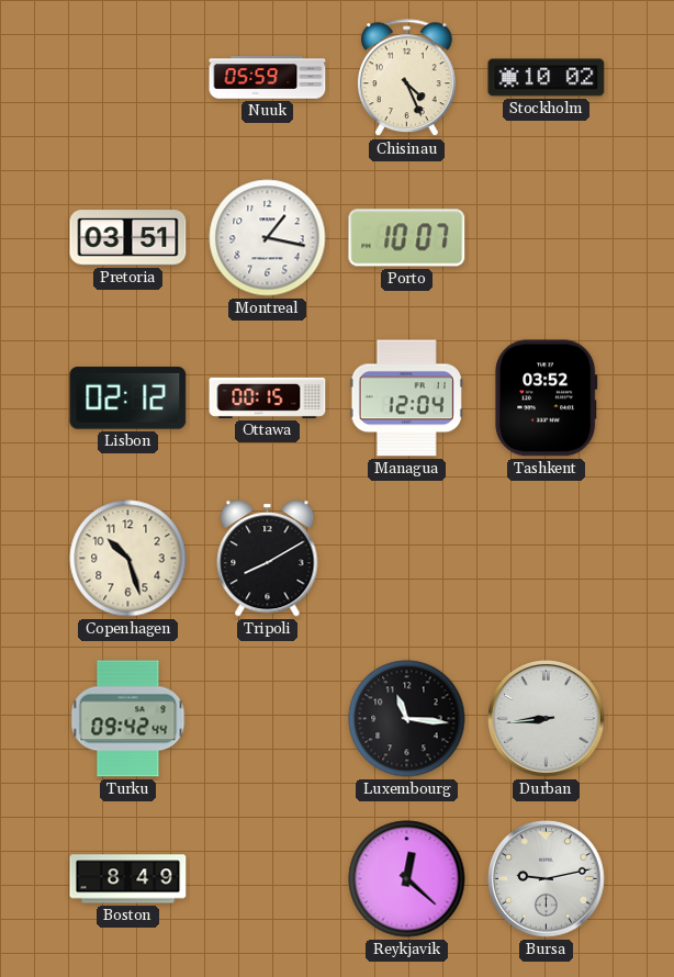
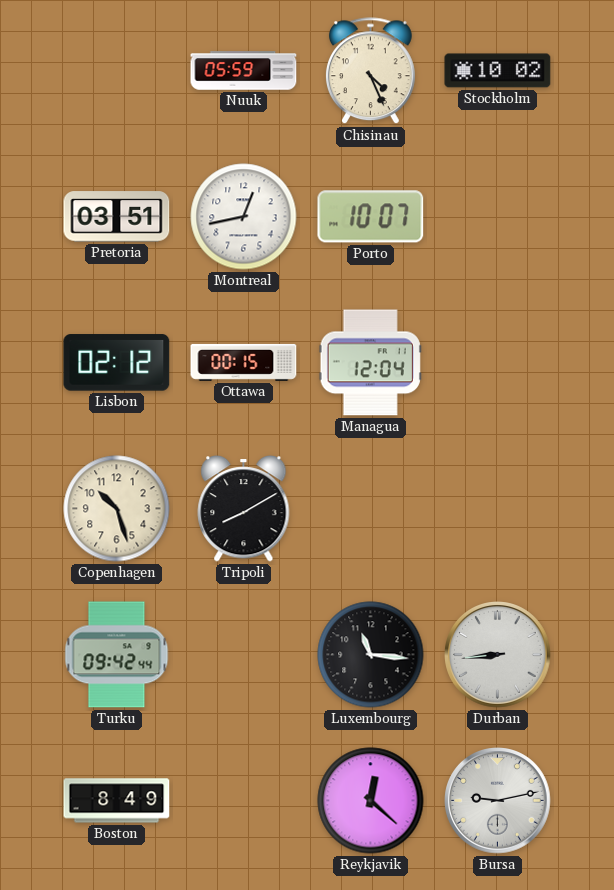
Montreal: 1:17 -> 12:43
Tashkent: 03:52 -> none
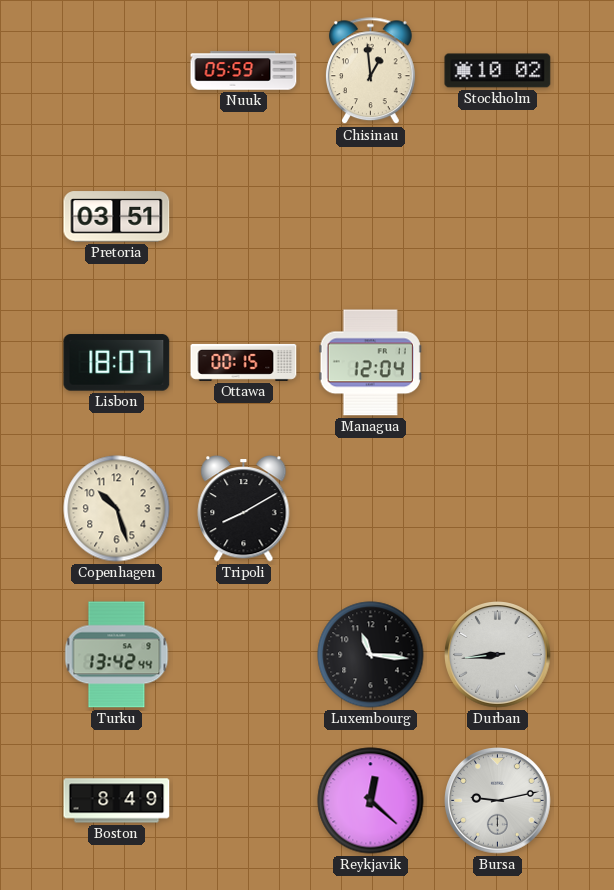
Chisinau: 4:26 -> 12:59
Montreal: 12:43 -> none
Porto: 10:07 -> none
Lisbon: 02:12 -> 18:07
Turku: 09:42 -> 13:42
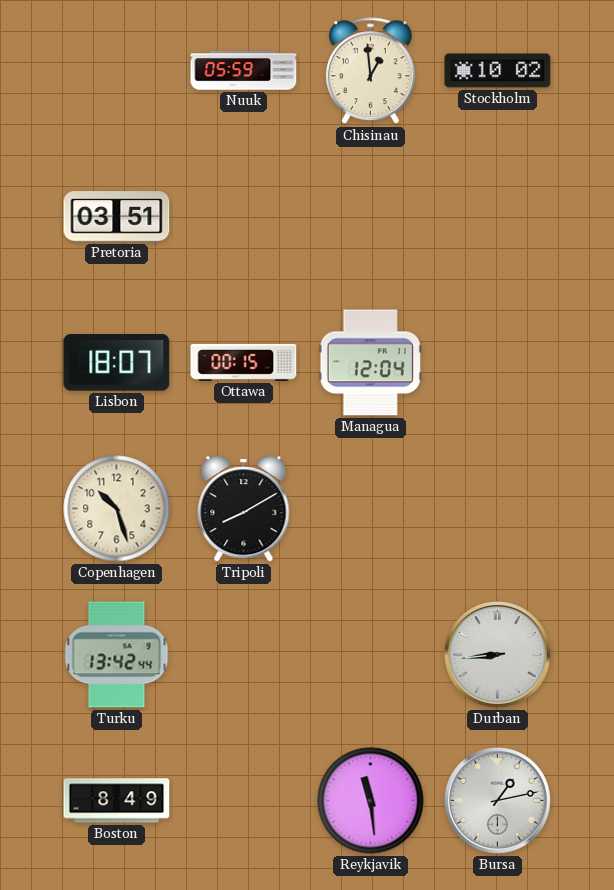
Luxembourg: 11:16 -> none
Reykjavik: 12:22 -> 11:29
Bursa: 9:13 -> 1:13
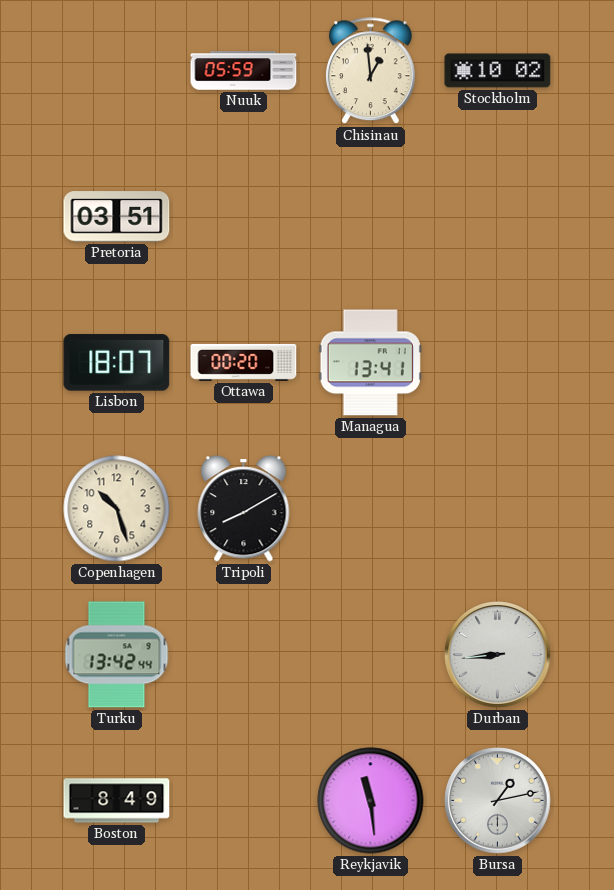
Ottawa: 00:15 -> 00:20
Managua: 12:04 -> 13:41
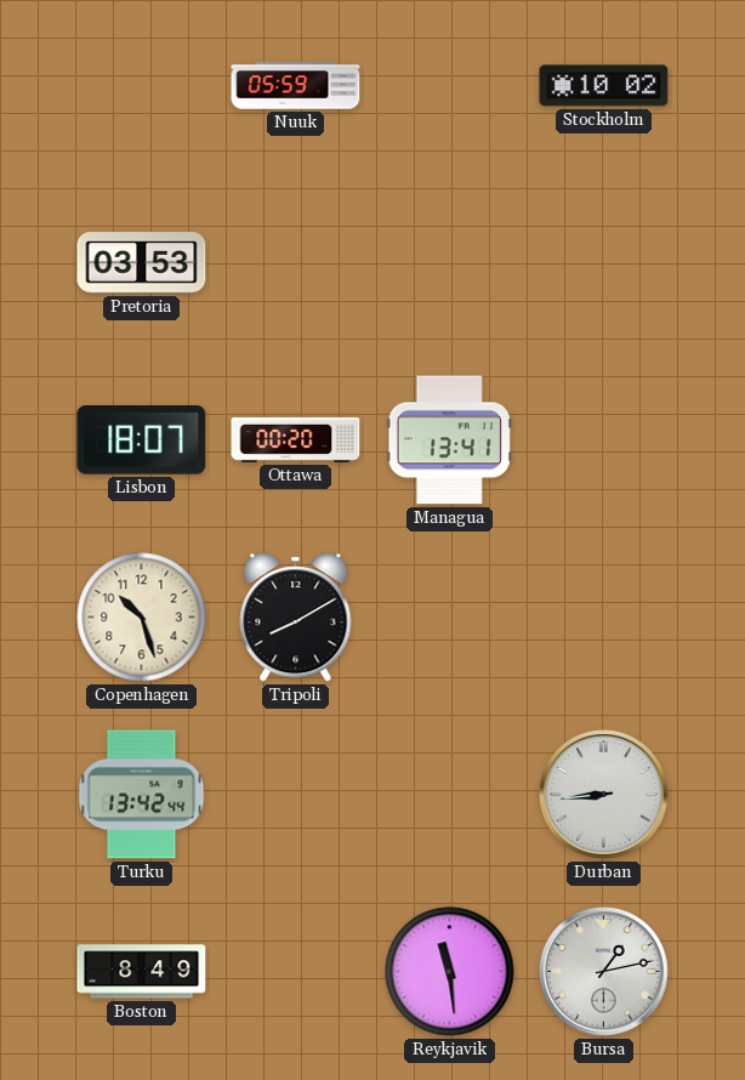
Chisinau: 12:59 -> none
Pretoria: 03:51 -> 03:53
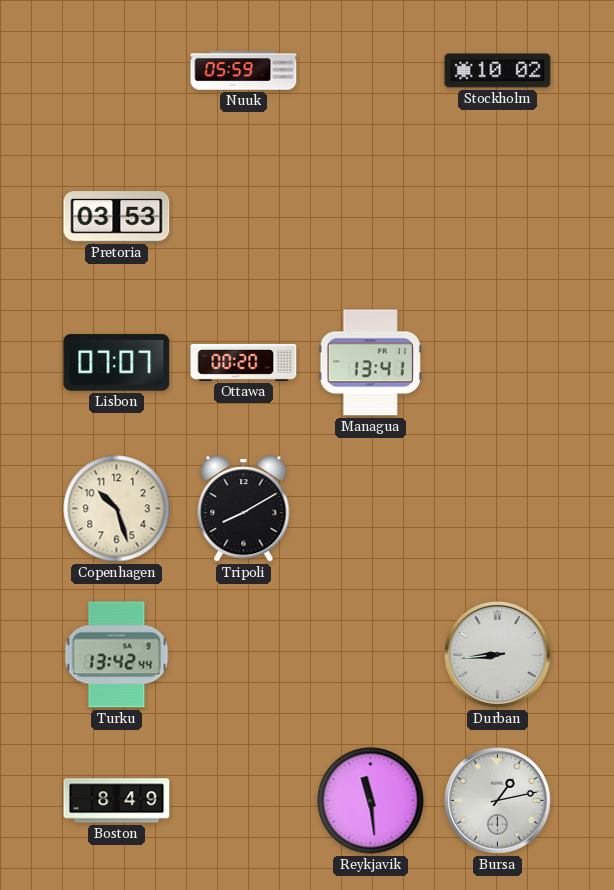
Lisbon: 18:07 -> 07:07
